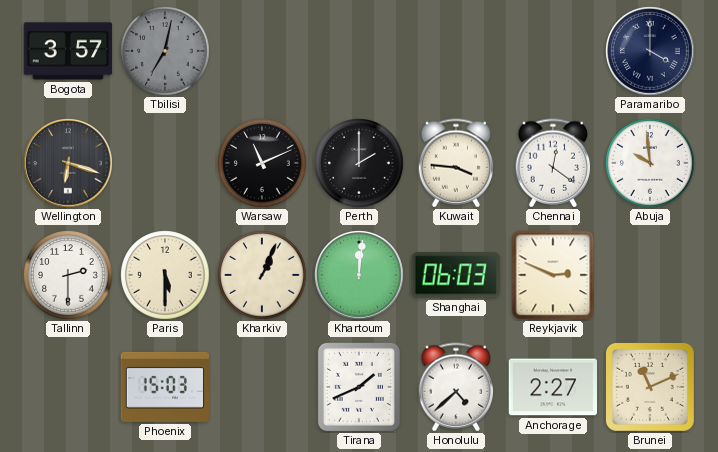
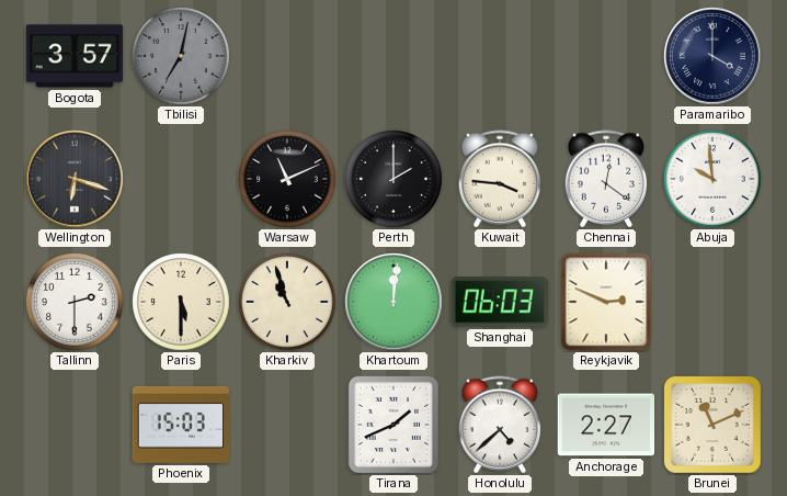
Kharkiv: 1:04 -> 10:57
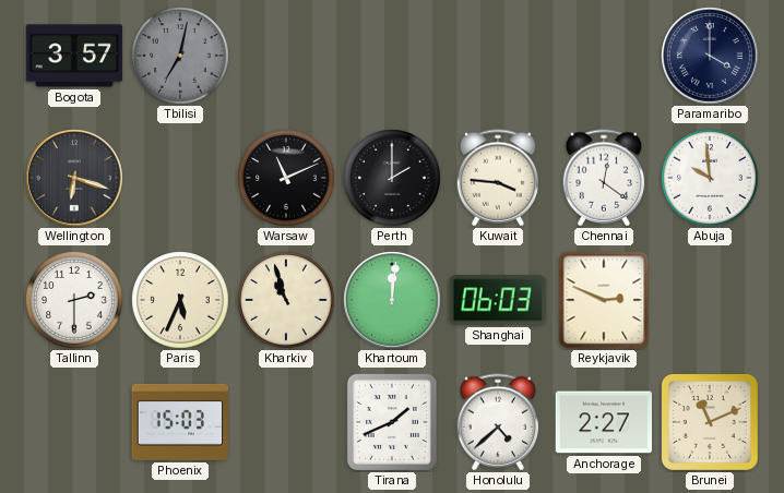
Paris: 5:30 -> 5:34
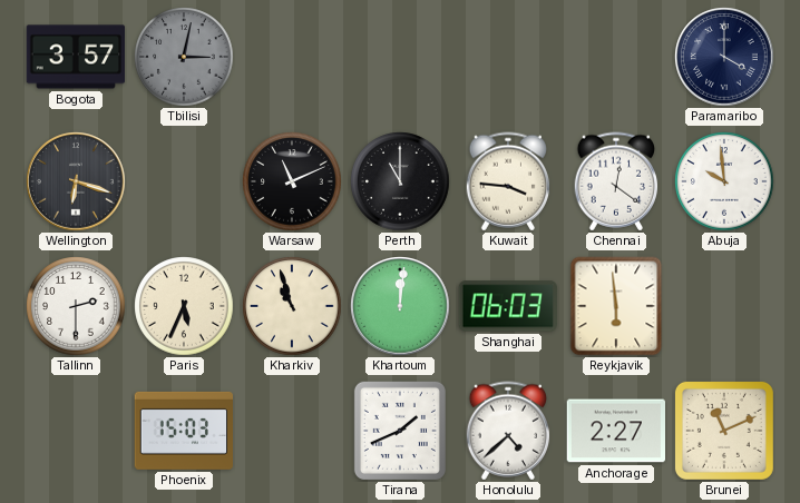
Tbilisi: 7:02 -> 3:02
Perth: 2:00 -> 11:00
Reykjavik: 2:49 -> 5:59
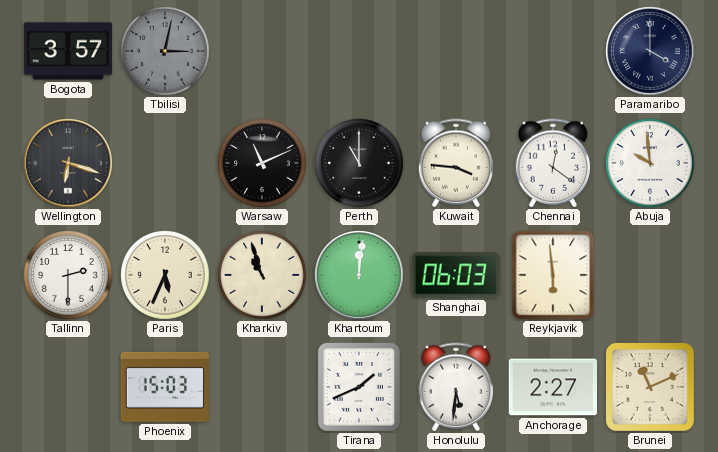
Honolulu: 4:38 -> 5:31
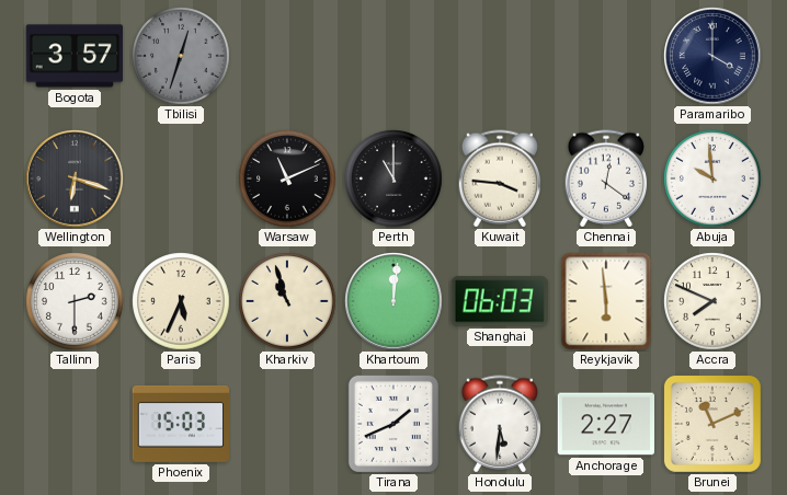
Tbilisi: 3:02 -> 12:33
Accra: none -> 7:49
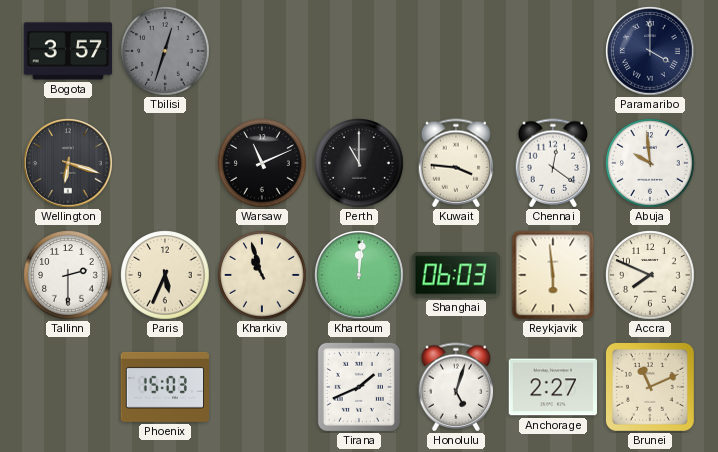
Honolulu: 5:31 -> 5:03
